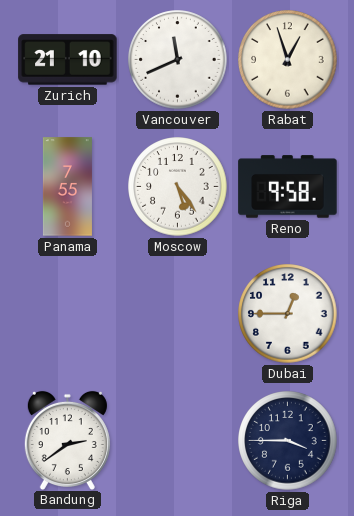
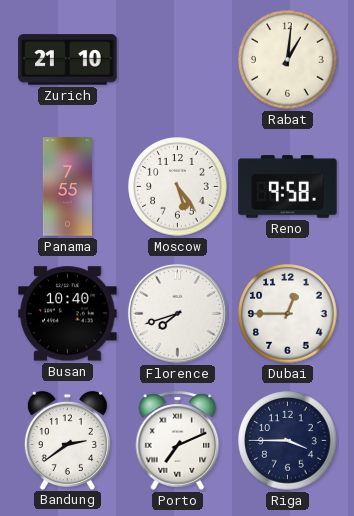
Vancouver: 11:41 -> none
Rabat: 12:57 -> 1:01
Busan: none -> 10:40
Florence: none -> 7:42
Porto: none -> 7:11
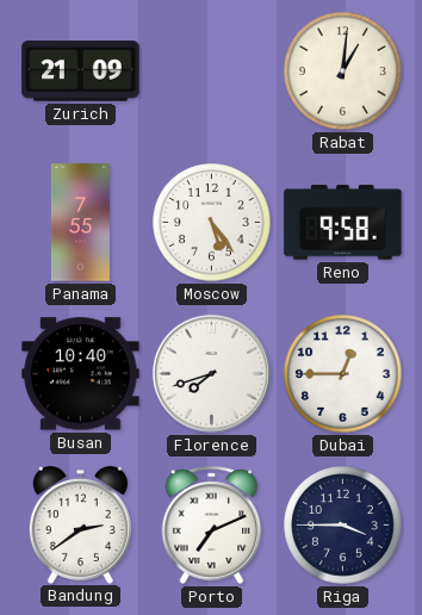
Zurich: 21:10 -> 21:09
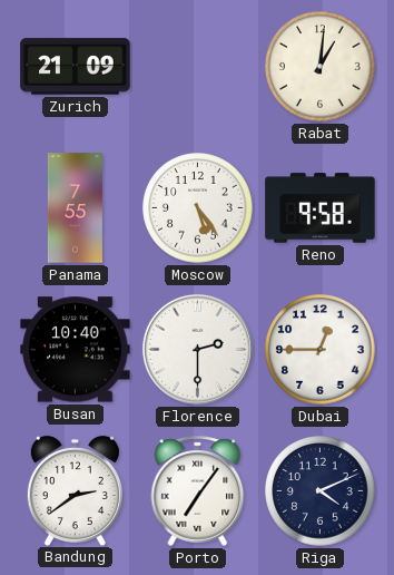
Florence: 7:42 -> 2:30
Porto: 7:11 -> 7:06
Riga: 3:45 -> 4:11
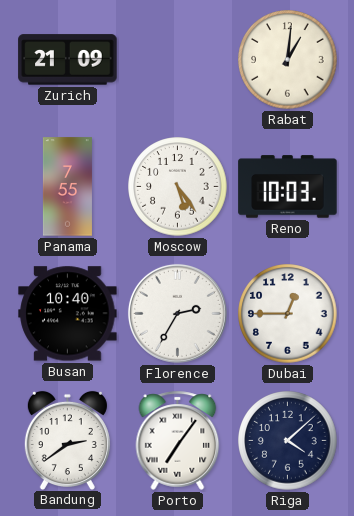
Reno: 9:58 -> 10:03
Florence: 2:30 -> 2:35
Riga: 4:11 -> 4:08
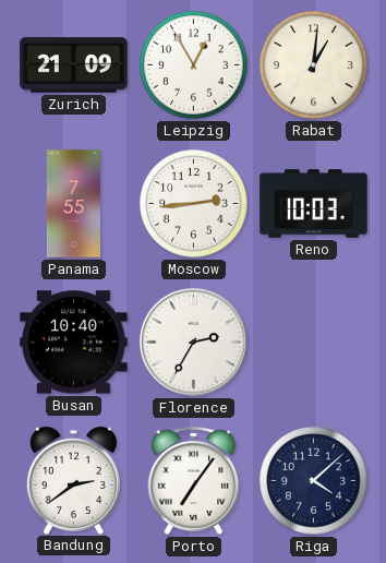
Leipzig: none -> 12:55
Moscow: 5:24 -> 2:44
Dubai: 12:45 -> none
